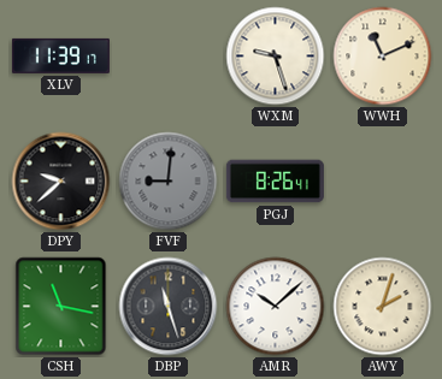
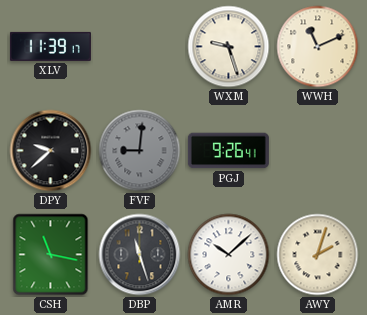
PGJ: 8:26 -> 9:26
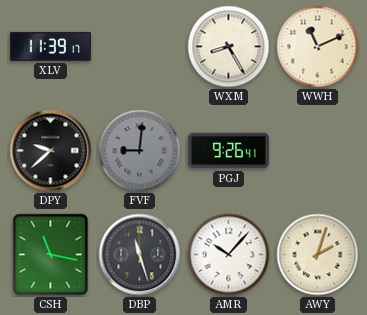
WXM: 9:27 -> 8:25
AMR: 10:08 -> 10:07
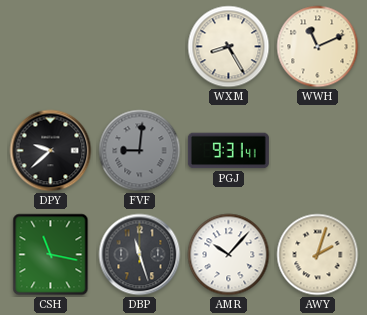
XLV: 11:39 -> none
PGJ: 9:26 -> 9:31
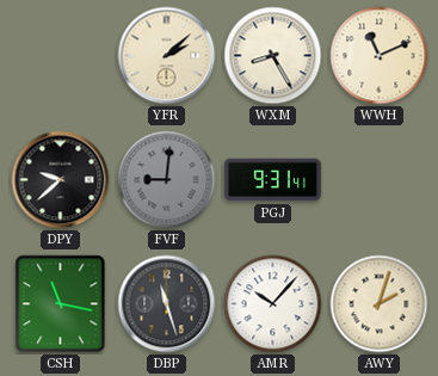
YFR: none -> 2:08
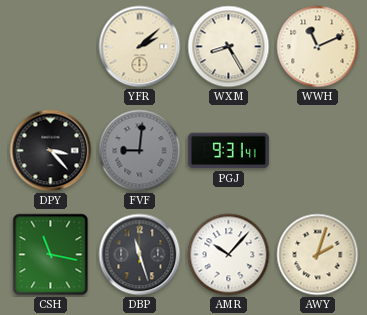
DPY: 9:38 -> 3:23
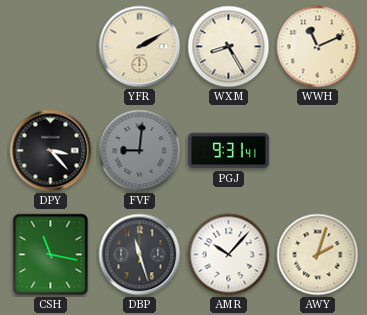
YFR: 2:08 -> 2:10
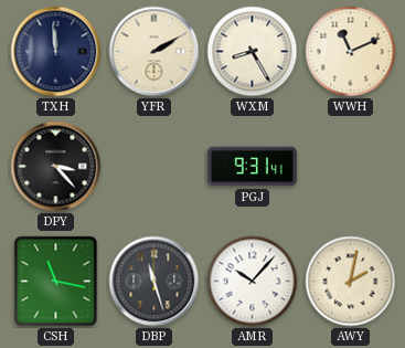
TXH: none -> 11:59
FVF: 9:01 -> none
AWY: 2:03 -> 2:02
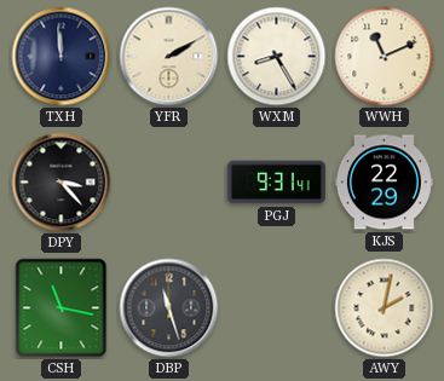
KJS: none -> 22:29
AMR: 10:07 -> none
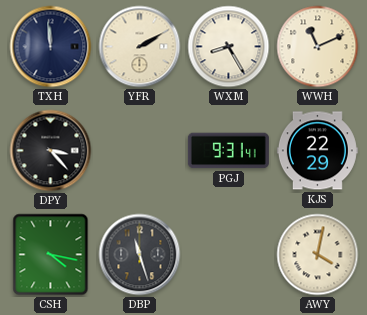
CSH: 11:17 -> 4:17
AWY: 2:02 -> 4:02
